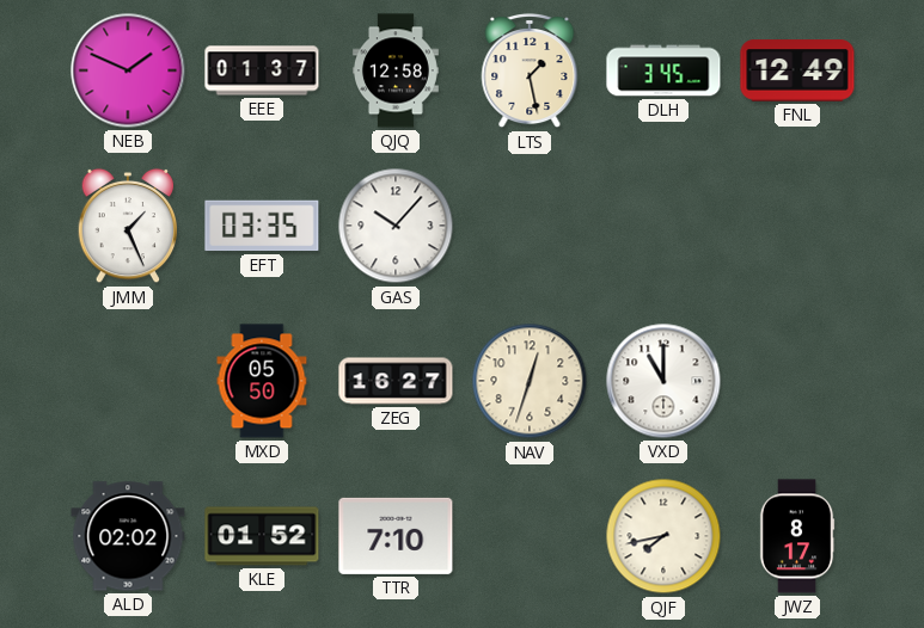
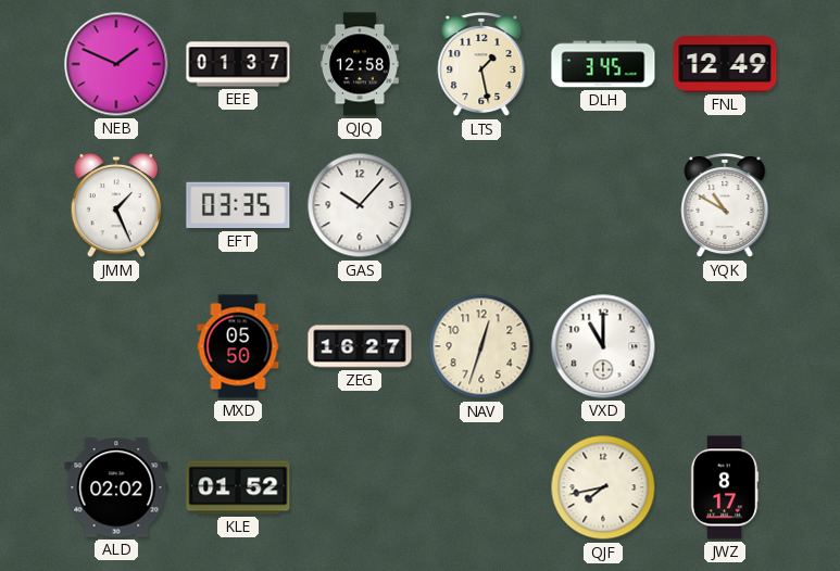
YQK: none -> 10:50
TTR: 7:10 -> none
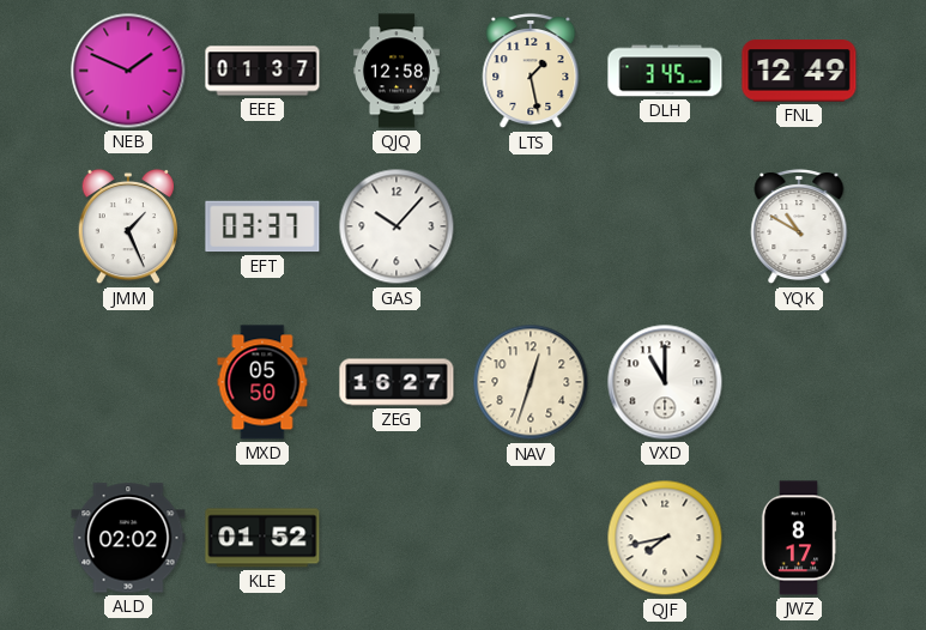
EFT: 03:35 -> 03:37
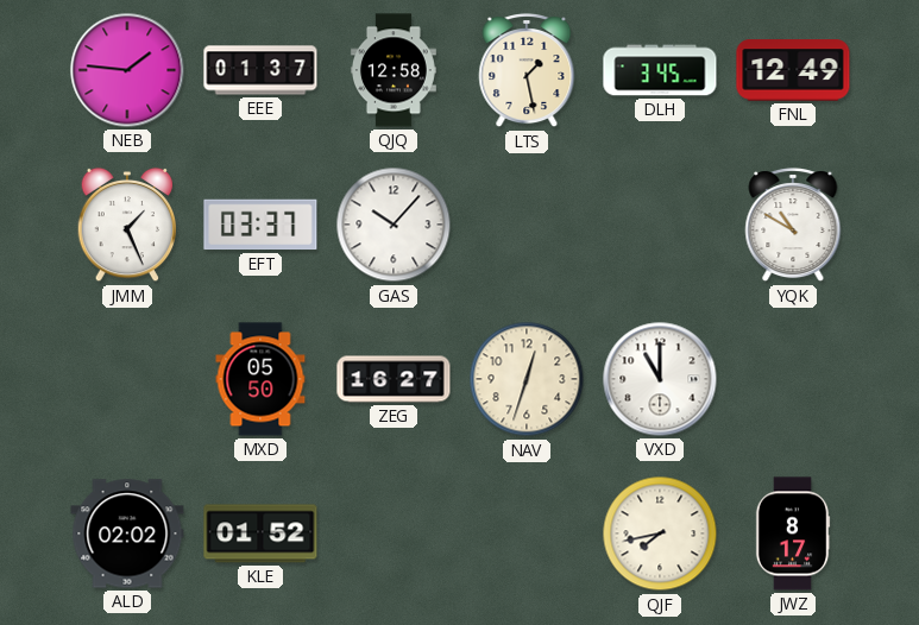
NEB: 1:49 -> 1:46
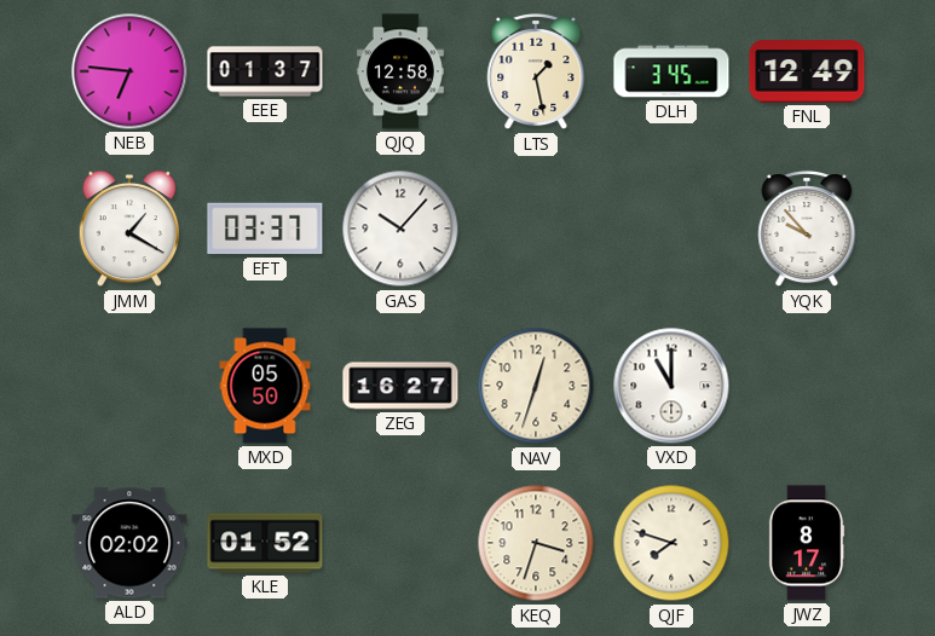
NEB: 1:46 -> 6:46
JMM: 1:26 -> 1:20
YQK: 10:50 -> 9:53
KEQ: none -> 3:33
QJF: 7:43 -> 7:48
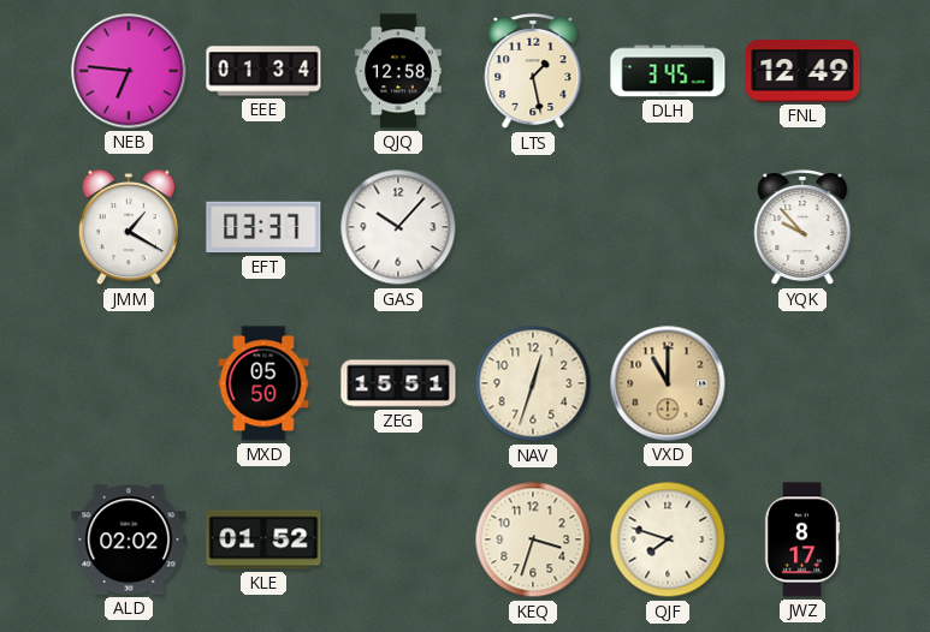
EEE: 01:37 -> 01:34
ZEG: 16:27 -> 15:51
VXD dial: white -> champagne
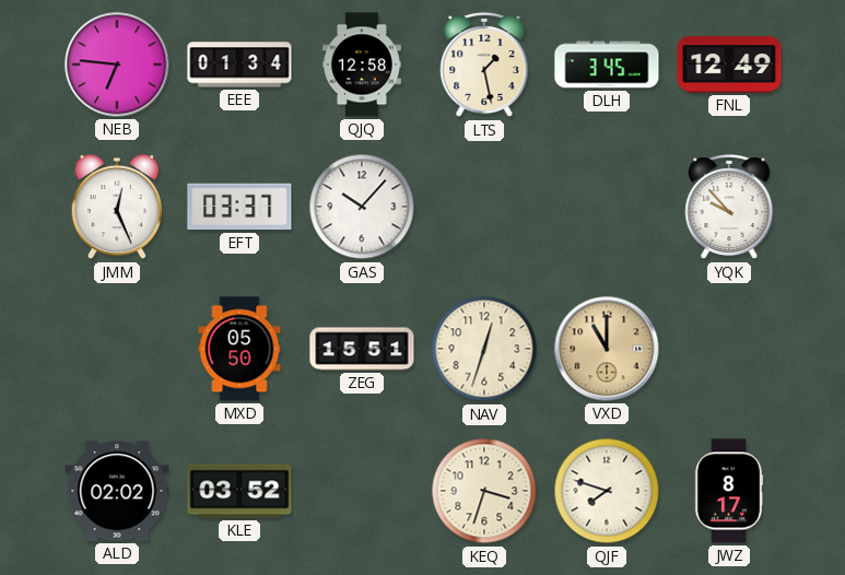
JMM: 1:20 -> 12:26
KLE: 01:52 -> 03:52
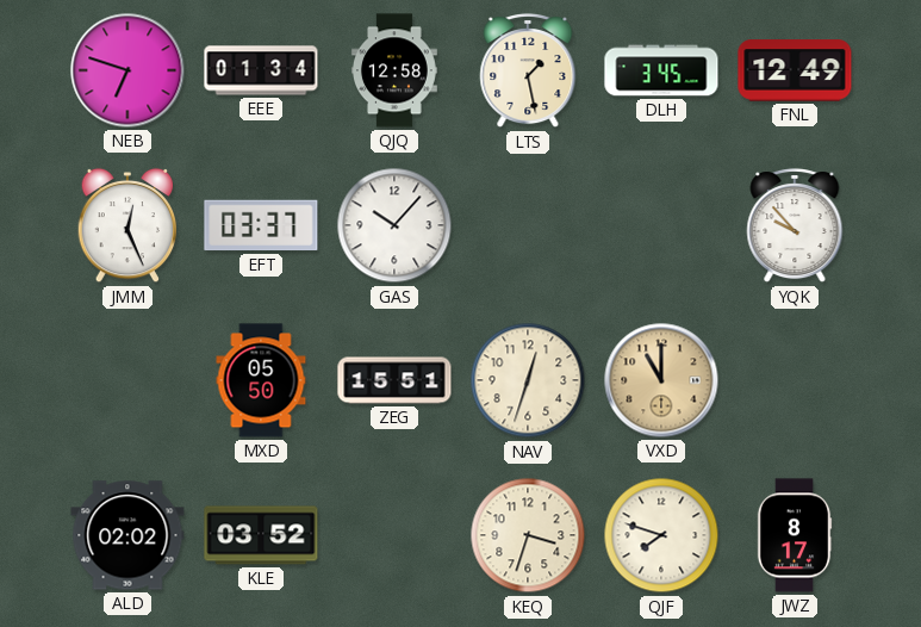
NEB: 6:46 -> 6:48
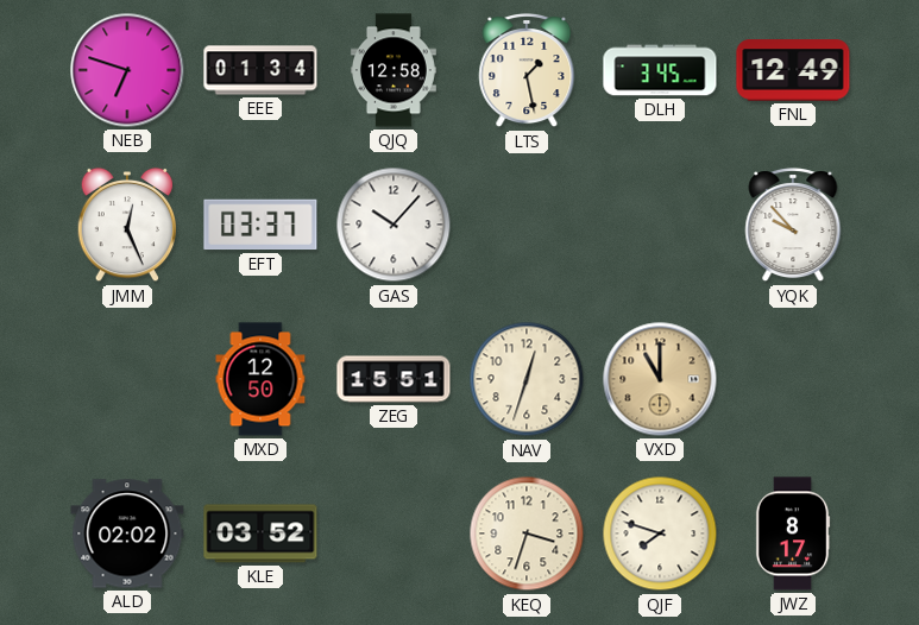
MXD: 05:50 -> 12:50
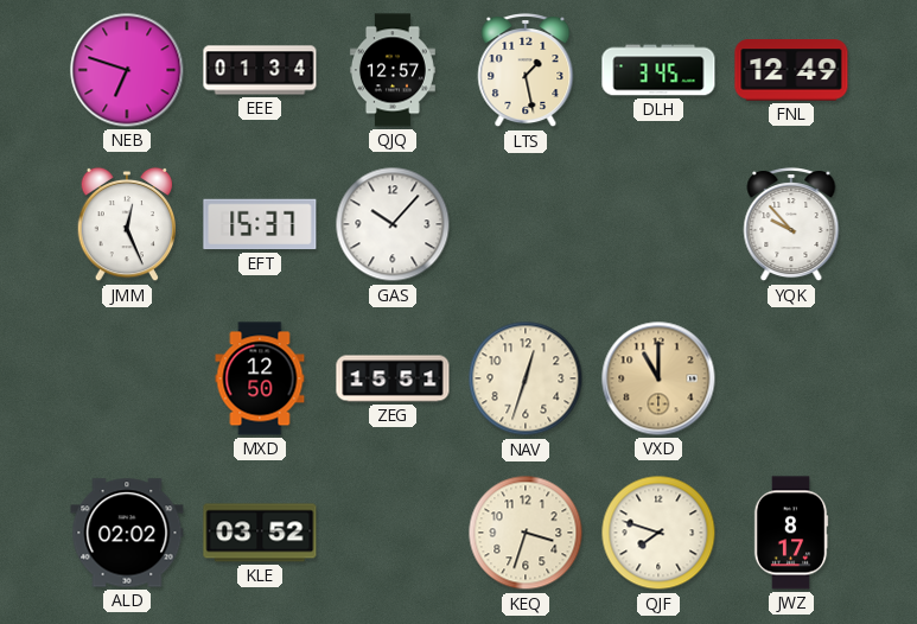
QJQ: 12:58 -> 12:57
EFT: 03:37 -> 15:37
